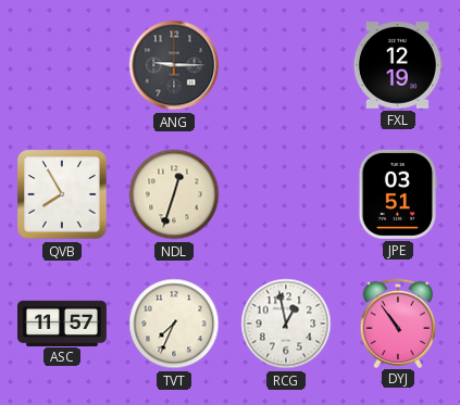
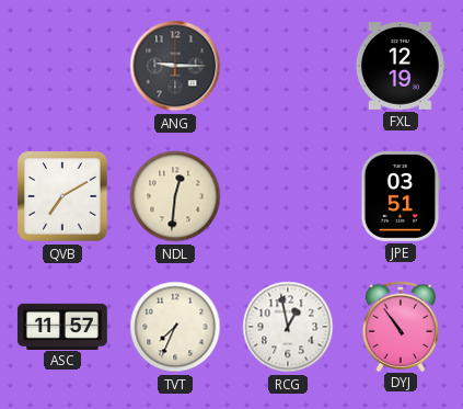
QVB: 7:55 -> 7:10
NDL: 12:33 -> 12:31
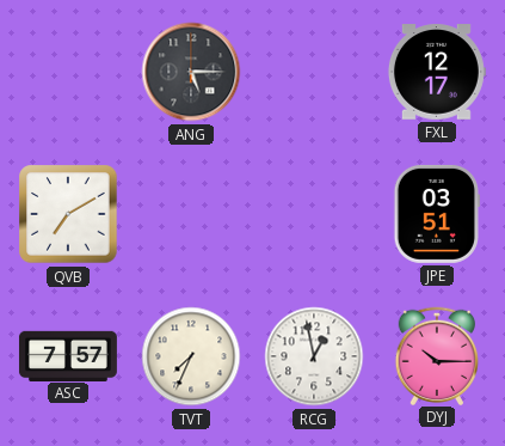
ANG: 9:15 -> 5:15
FXL: 12:19 -> 12:17
NDL: 12:31 -> none
ASC: 11:57 -> 7:57
DYJ: 10:54 -> 10:15
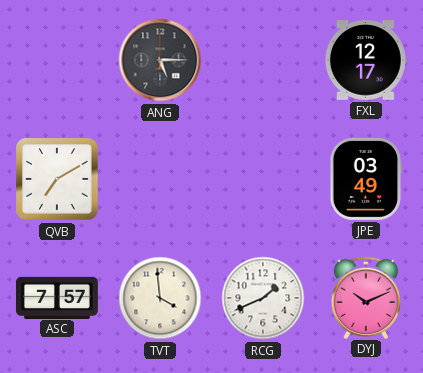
JPE: 03:51 -> 03:49
TVT: 7:34 -> 3:59
RCG: 12:58 -> 1:41
DYJ: 10:15 -> 10:11
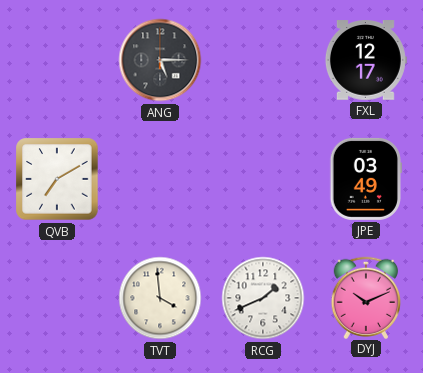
ASC: 7:57 -> none
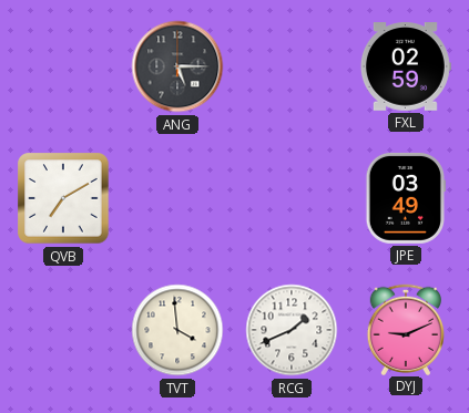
FXL: 12:17 -> 02:59
DYJ: 10:11 -> 9:11
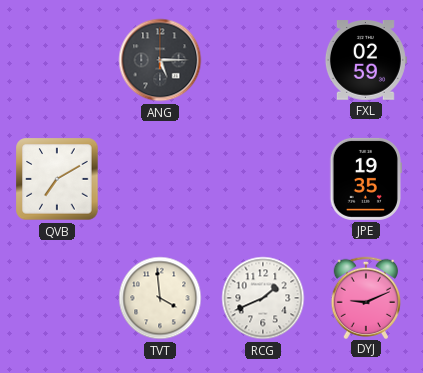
JPE: 03:49 -> 19:35
